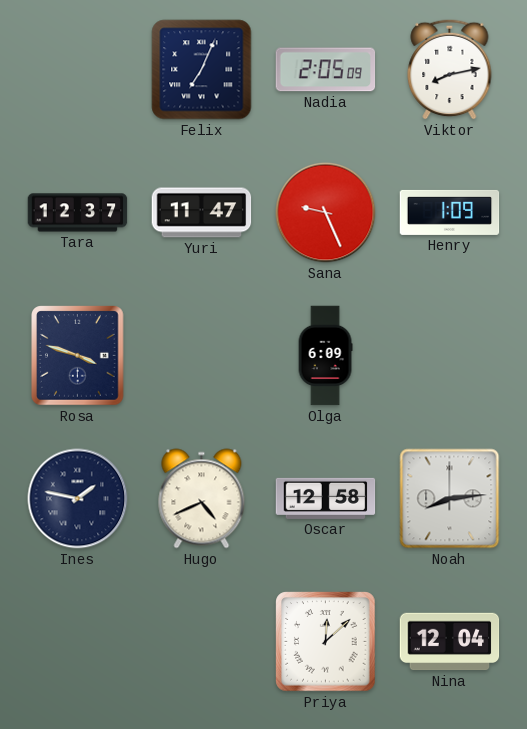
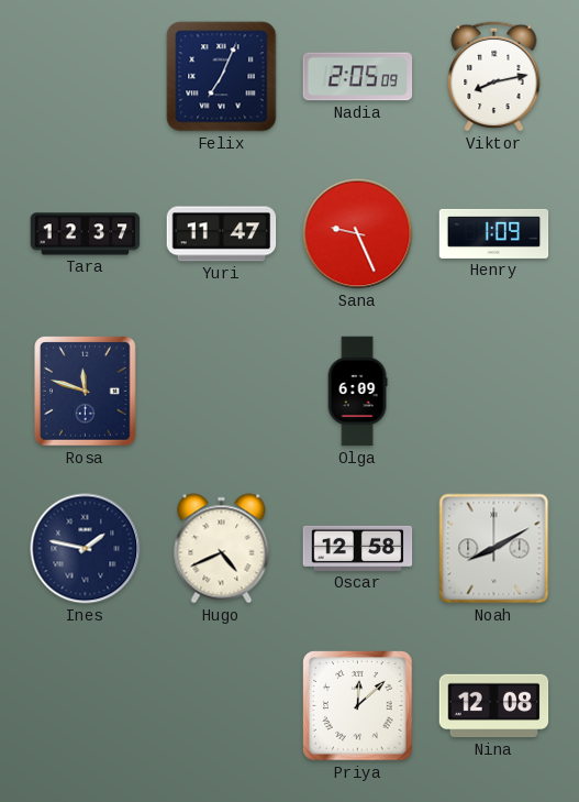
Rosa: 3:48 -> 11:48
Noah: 8:14 -> 8:10
Nina: 12:04 -> 12:08
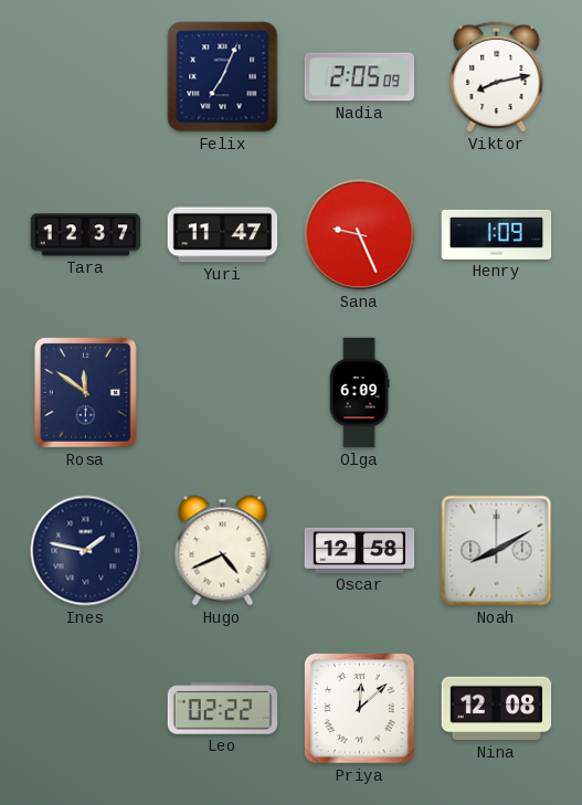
Rosa: 11:48 -> 11:51
Leo: none -> 02:22
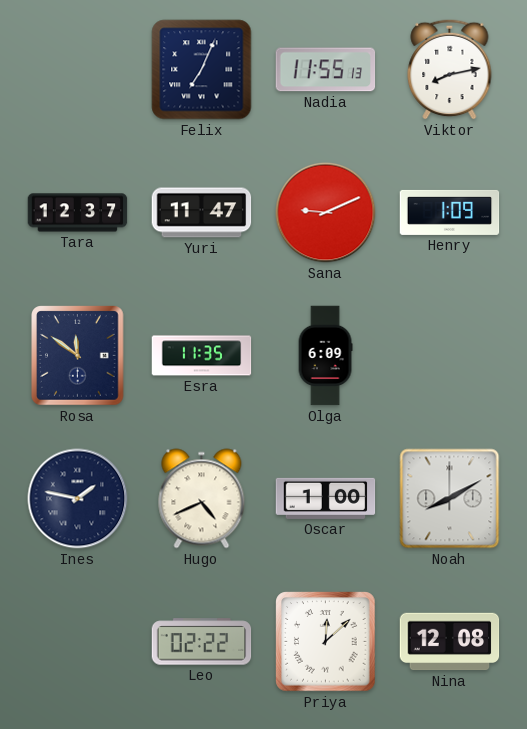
Nadia: 2:05 -> 11:55
Sana: 9:26 -> 9:11
Esra: none -> 11:35
Oscar: 12:58 -> 1:00
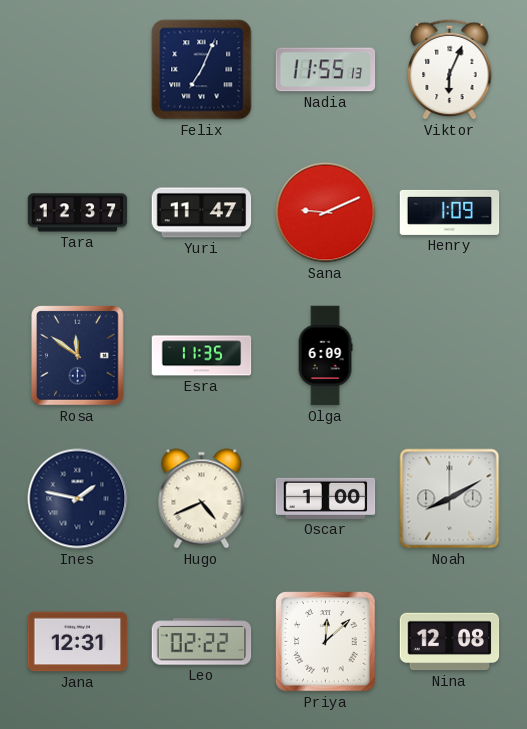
Viktor: 8:13 -> 6:04
Jana: none -> 12:31
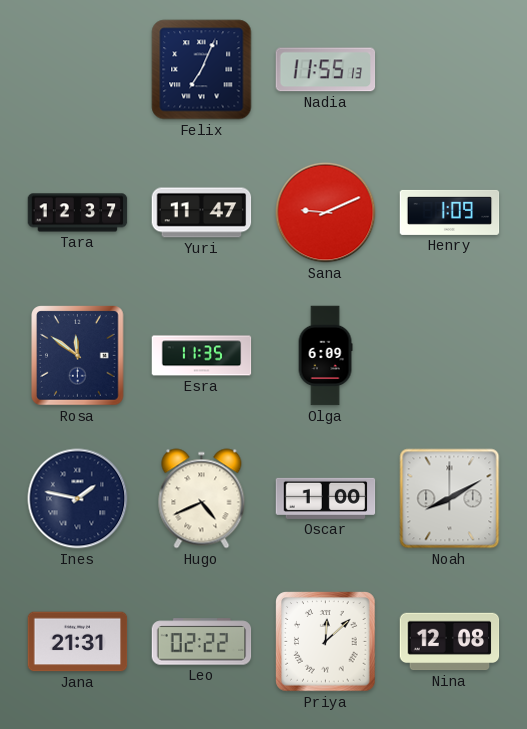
Viktor: 6:04 -> none
Jana: 12:31 -> 21:31
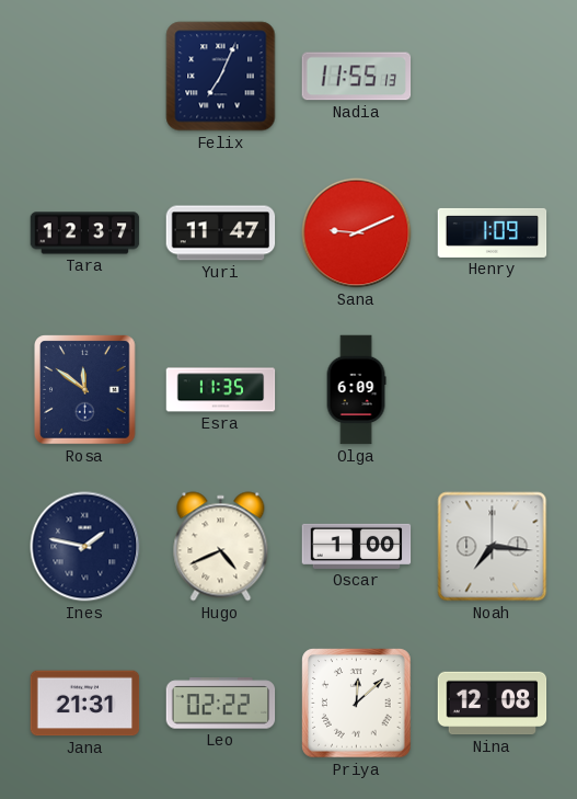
Noah: 8:10 -> 7:16
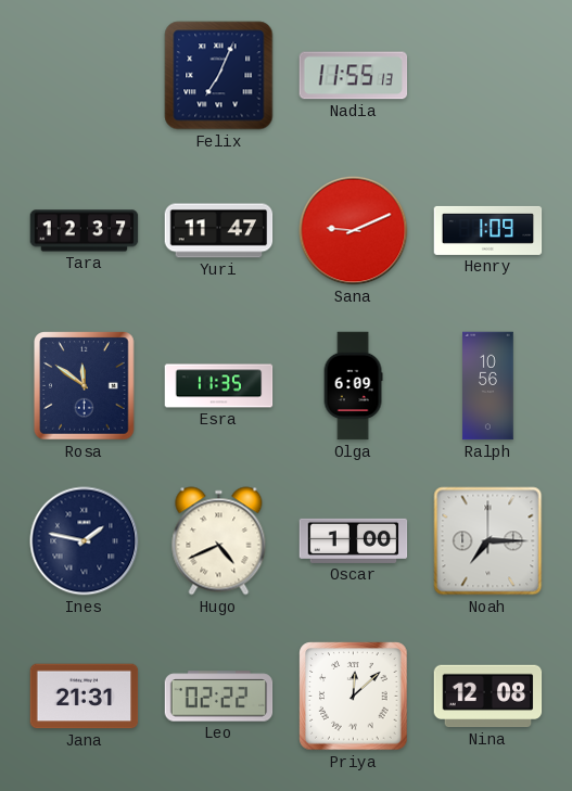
Ralph: none -> 10:56
Noah: 7:16 -> 7:15
